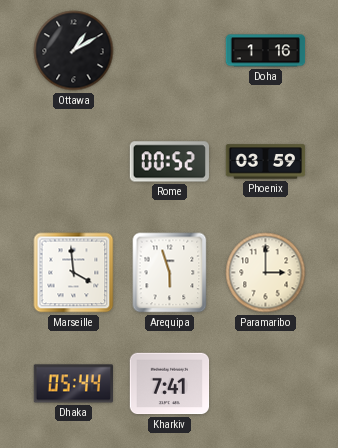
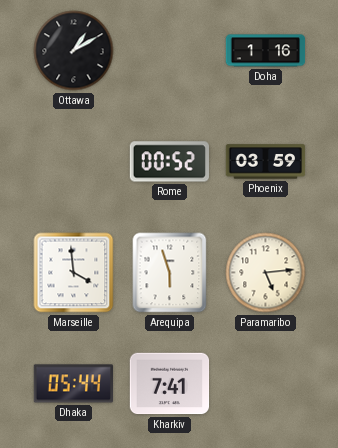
Paramaribo: 3:00 -> 5:14
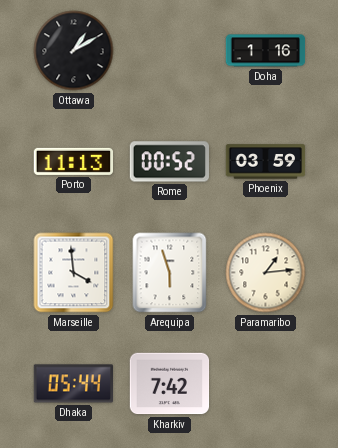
Porto: none -> 11:13
Paramaribo: 5:14 -> 1:14
Kharkiv: 7:41 -> 7:42
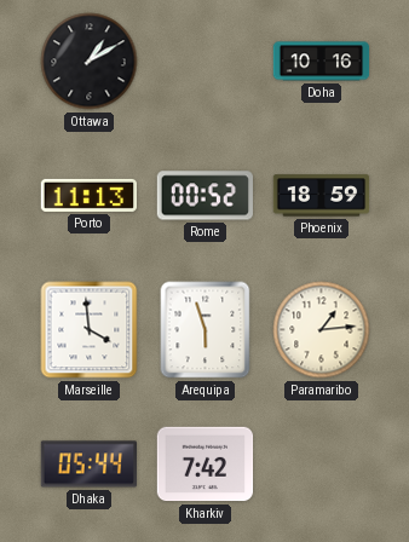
Doha: 1:16 -> 10:16
Phoenix: 03:59 -> 18:59
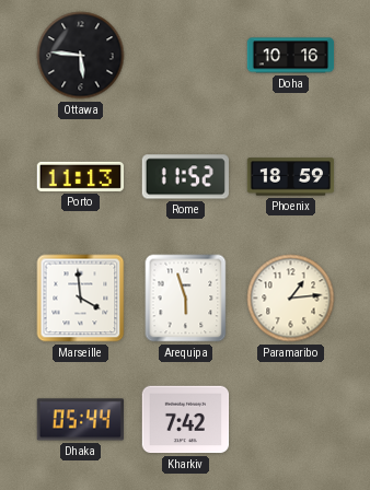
Ottawa: 1:10 -> 5:46
Rome: 00:52 -> 11:52
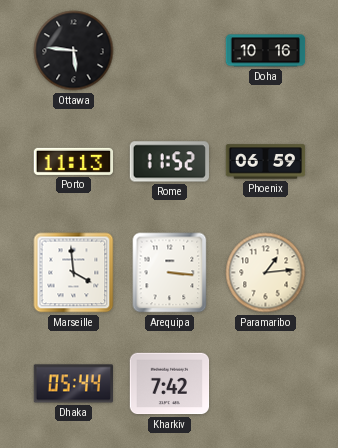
Phoenix: 18:59 -> 06:59
Arequipa: 5:57 -> 3:16
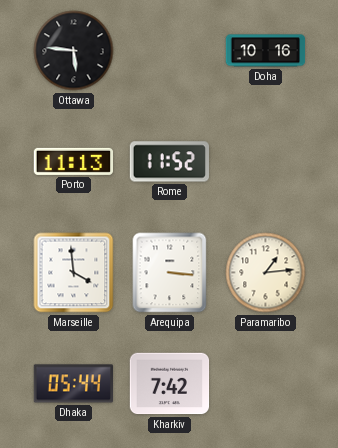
Phoenix: 06:59 -> none
